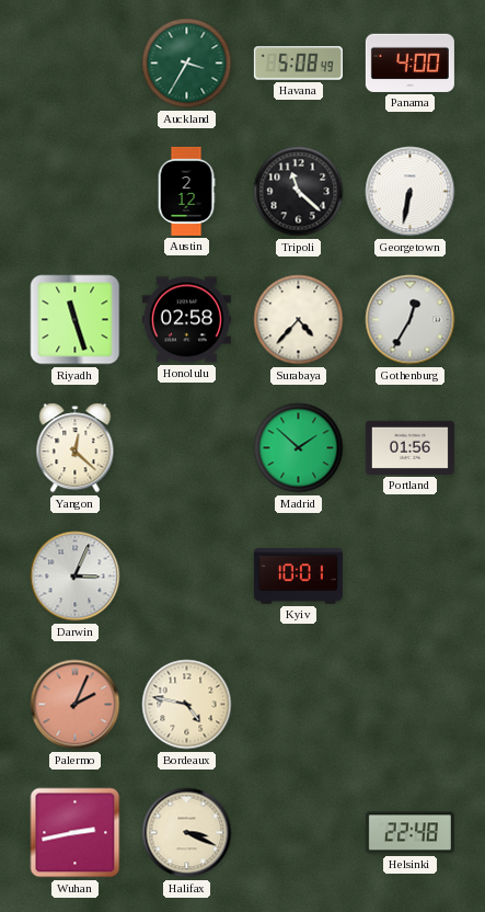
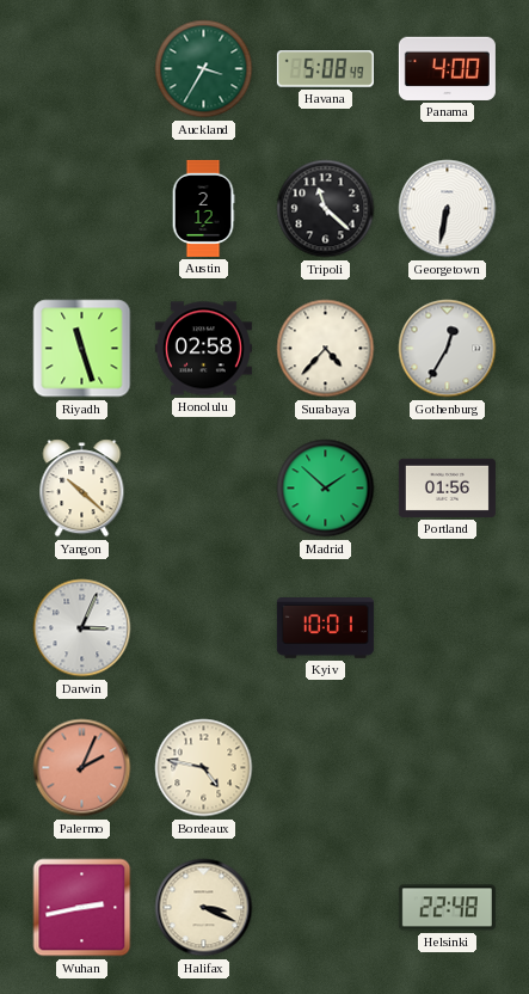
Yangon: 12:22 -> 10:22
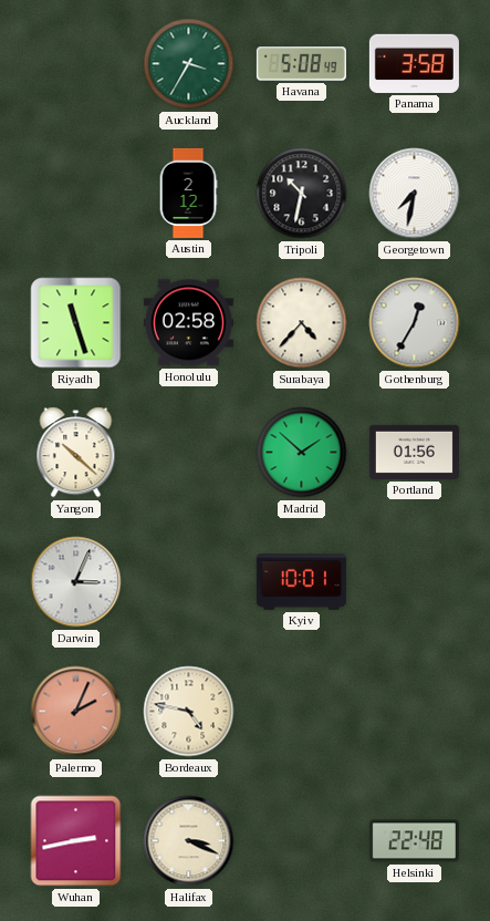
Panama: 4:00 -> 3:58
Tripoli: 11:22 -> 10:32
Georgetown: 6:32 -> 7:32
